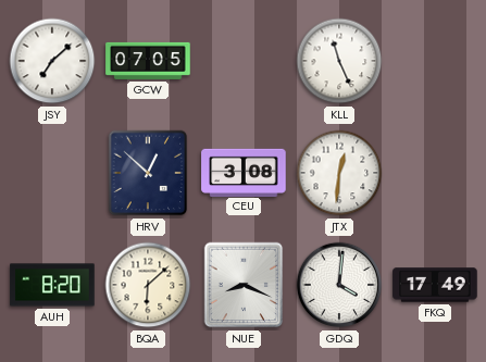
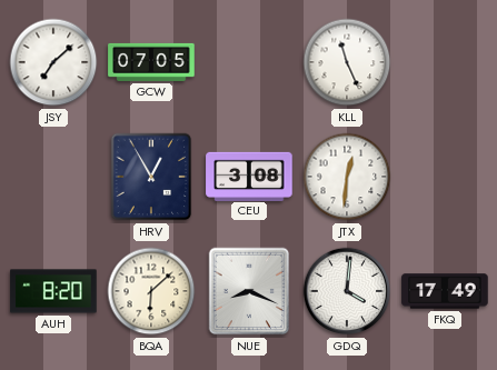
HRV: 12:52 -> 12:55
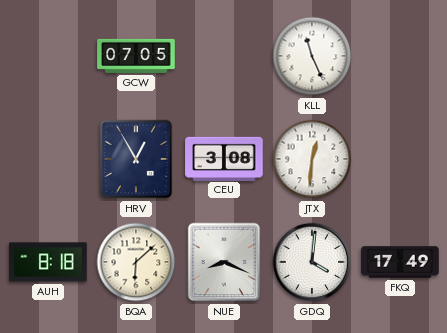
JSY: 7:08 -> none
AUH: 8:20 -> 8:18
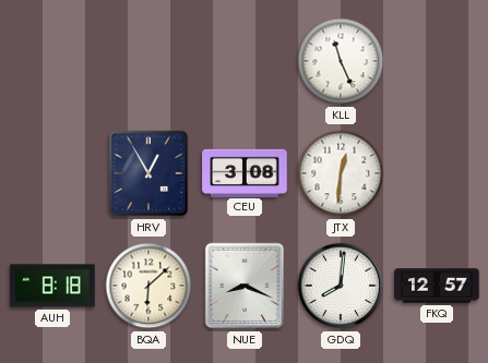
GCW: 07:05 -> none
GDQ: 4:01 -> 8:01
FKQ: 17:49 -> 12:57
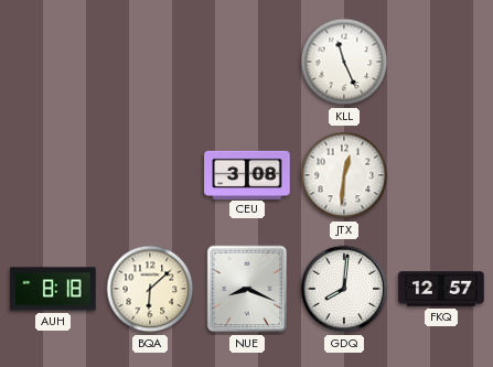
HRV: 12:55 -> none
